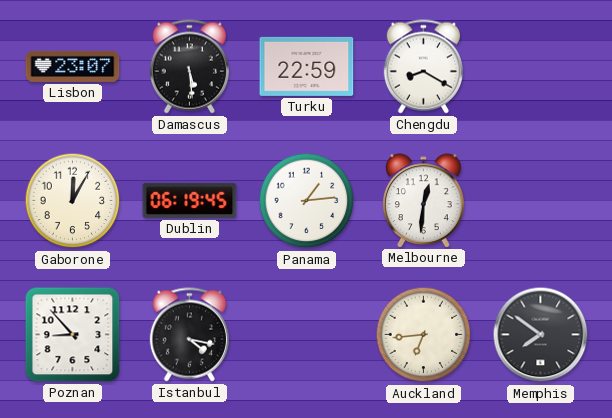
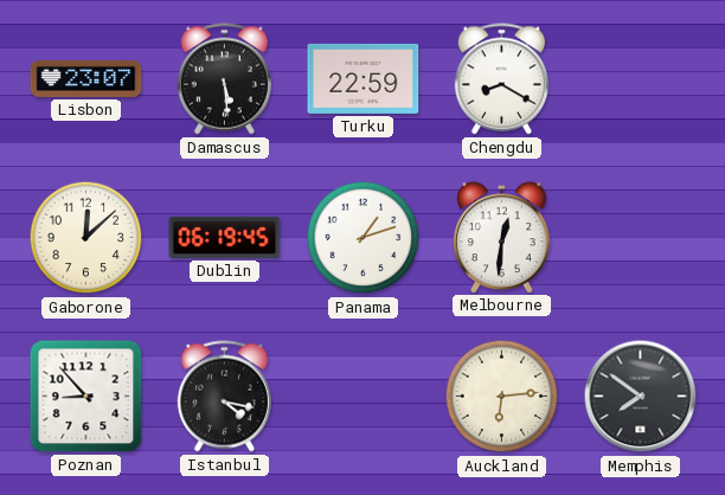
Gaborone: 12:05 -> 12:08
Panama: 1:14 -> 1:12
Auckland: 6:44 -> 6:14
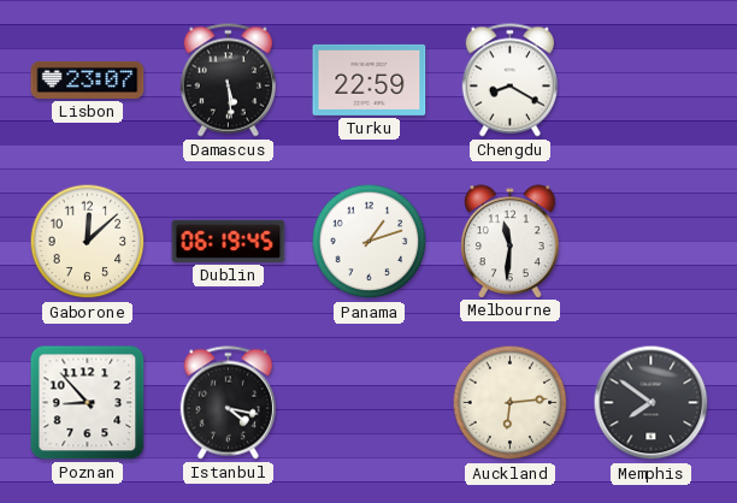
Melbourne: 12:31 -> 11:31
